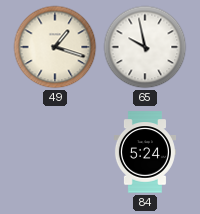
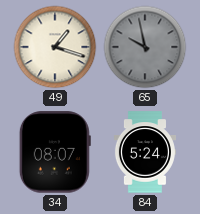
65 dial: white -> grey
34: none -> 08:07
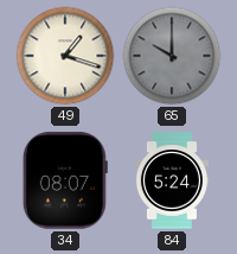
65: 9:58 -> 10:00
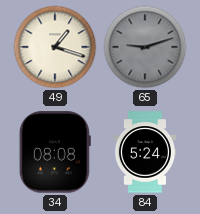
65: 10:00 -> 9:12
34: 08:07 -> 08:08
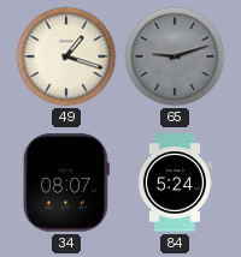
34: 08:08 -> 08:07
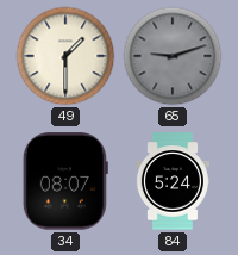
49: 1:18 -> 1:30
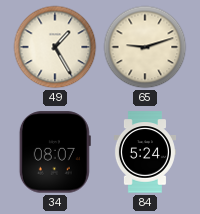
49: 1:30 -> 1:25
65 dial: grey -> cream
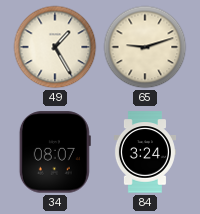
84: 5:24 -> 3:24
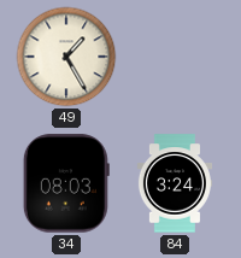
65: 9:12 -> none
34: 08:07 -> 08:03
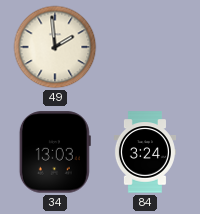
49: 1:25 -> 1:59
34: 08:03 -> 13:03
